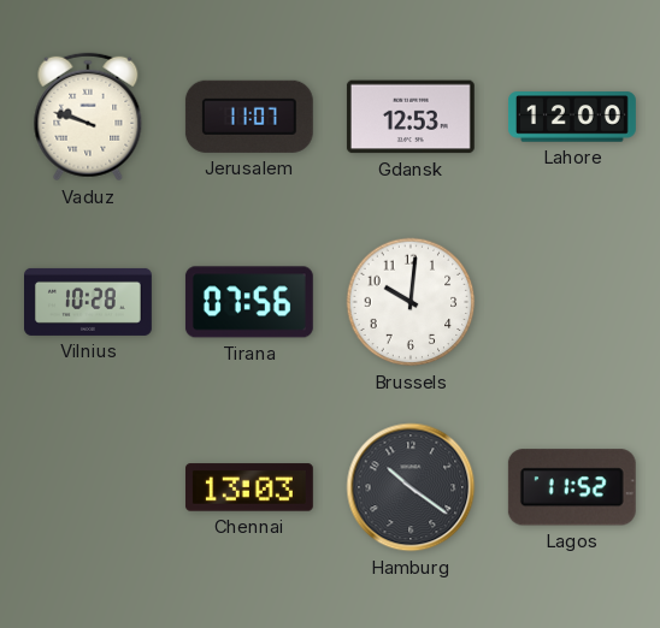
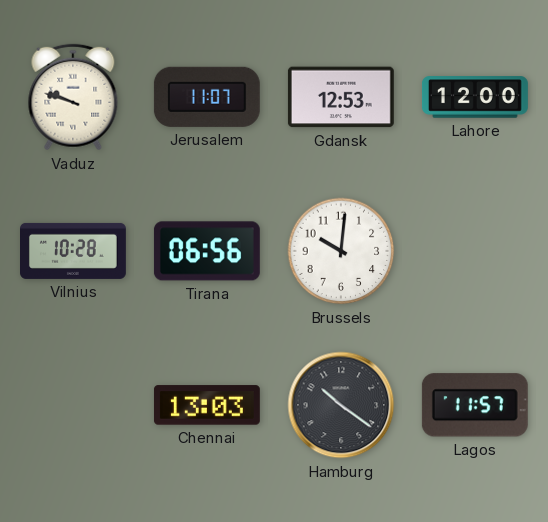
Tirana: 07:56 -> 06:56
Lagos: 11:52 -> 11:57
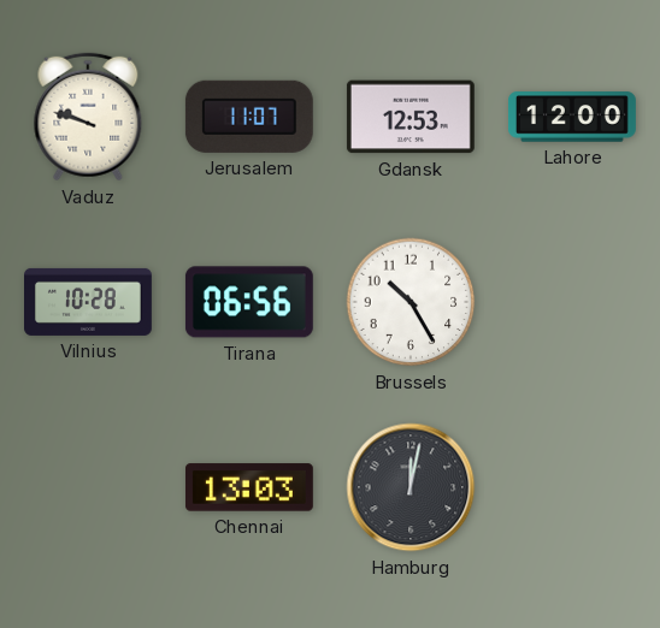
Brussels: 10:01 -> 10:25
Hamburg: 10:21 -> 12:02
Lagos: 11:57 -> none
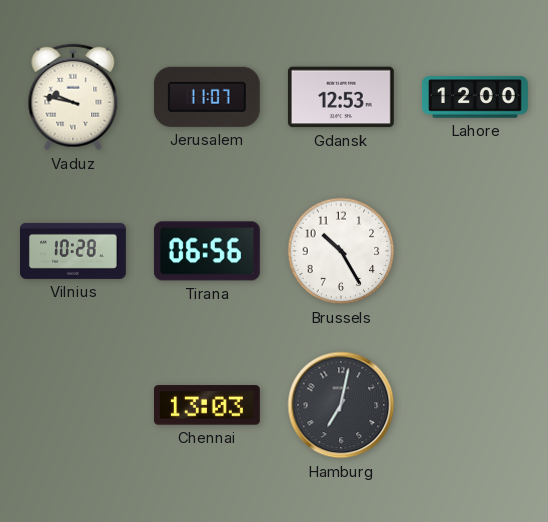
Vaduz: 9:48 -> 9:47
Hamburg: 12:02 -> 7:02
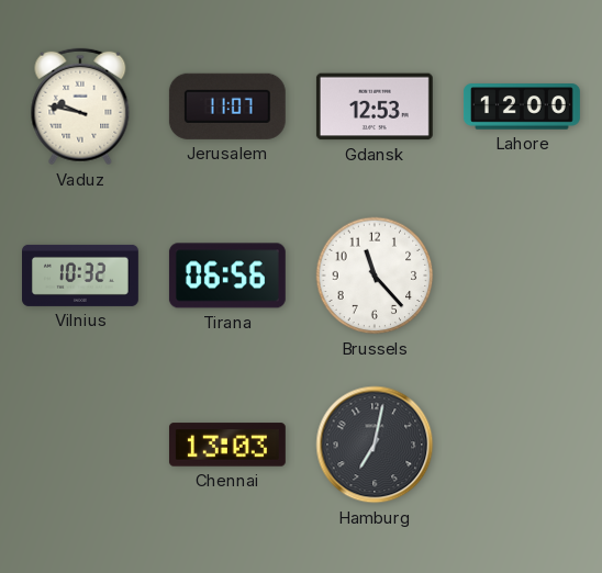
Vilnius: 10:28 -> 10:32
Brussels: 10:25 -> 11:23
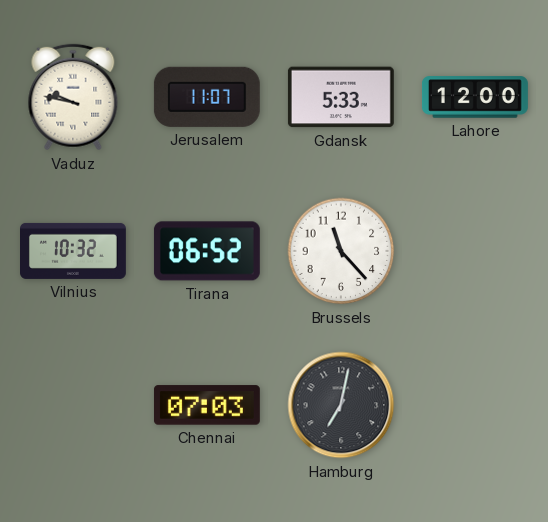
Gdansk: 12:53 -> 5:33
Tirana: 06:56 -> 06:52
Chennai: 13:03 -> 07:03
